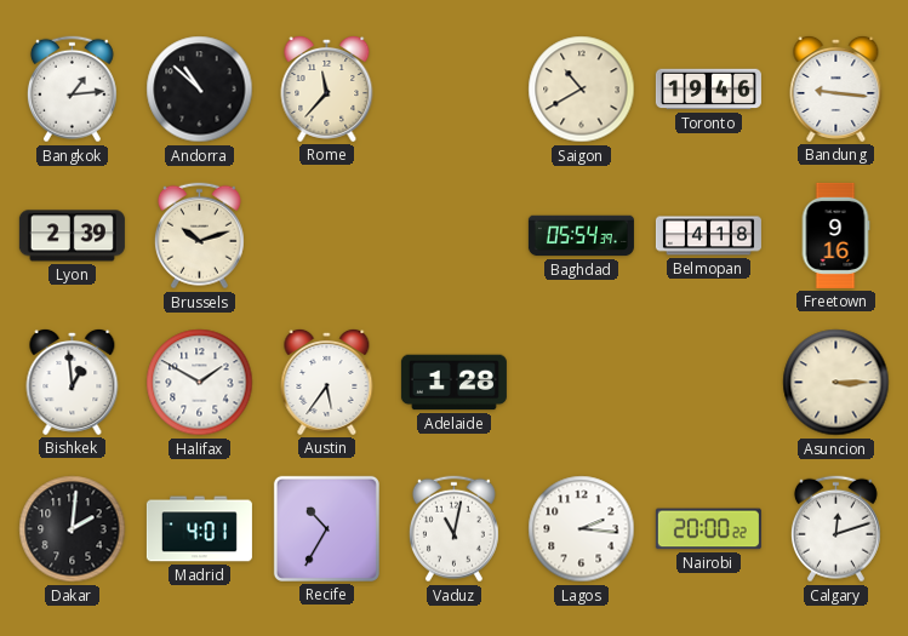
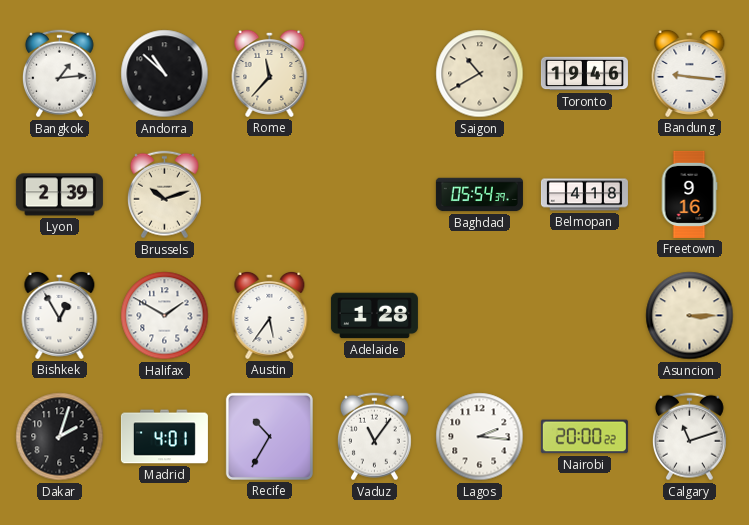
Bishkek: 12:59 -> 12:55
Dakar: 2:01 -> 2:03
Vaduz: 11:02 -> 11:06
Calgary: 12:12 -> 11:12
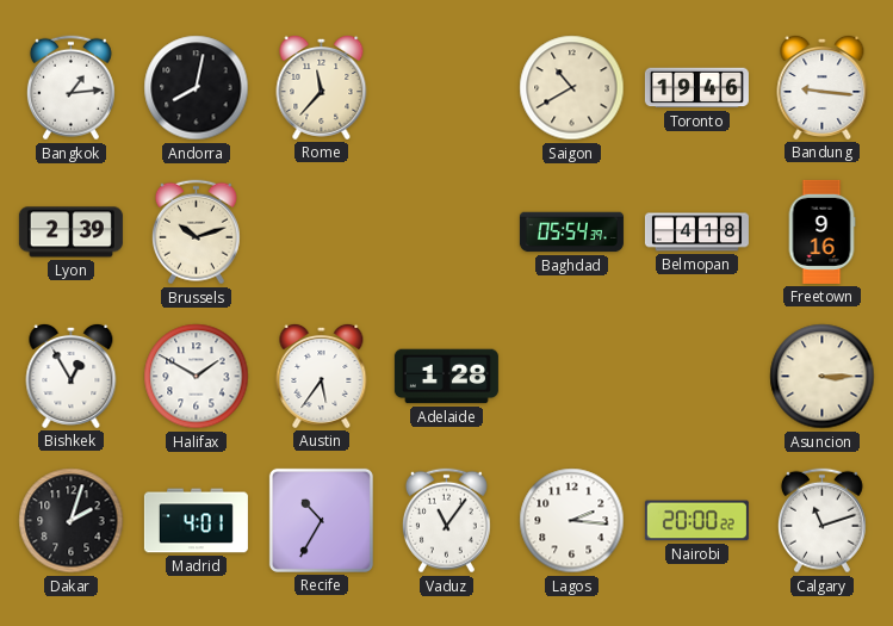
Andorra: 10:52 -> 8:02
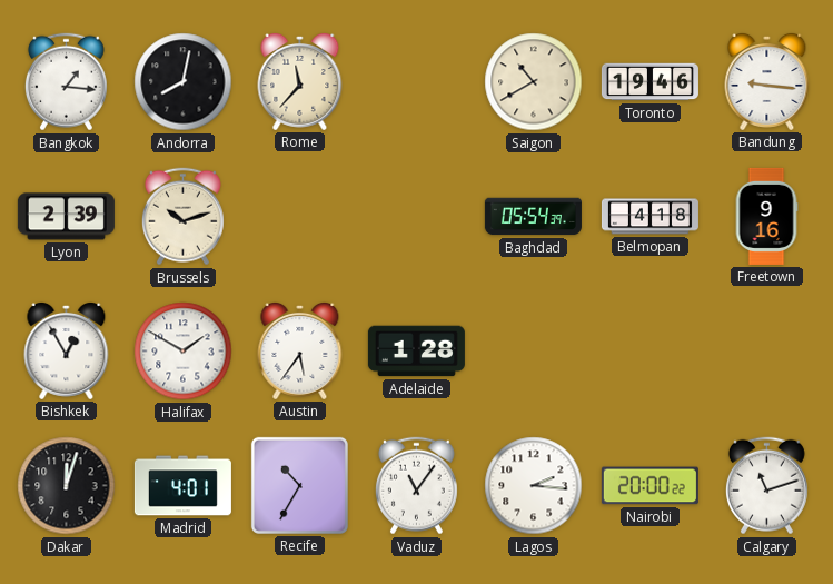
Bangkok: 1:14 -> 1:16
Asuncion: 3:15 -> none
Dakar: 2:03 -> 12:03
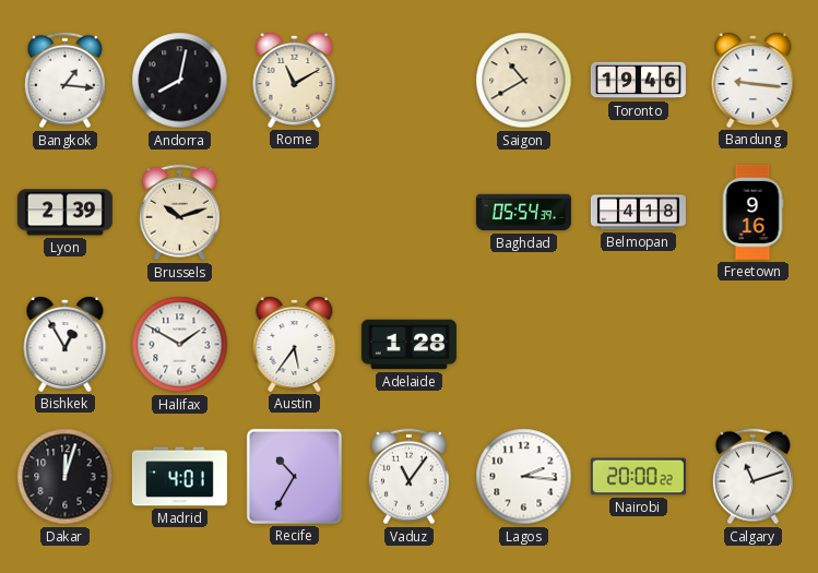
Rome: 11:37 -> 11:10
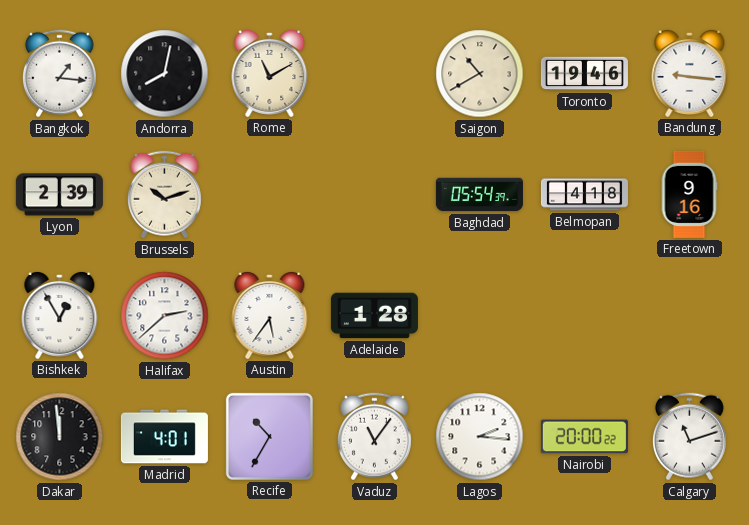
Halifax: 1:50 -> 2:38
Dakar: 12:03 -> 11:59
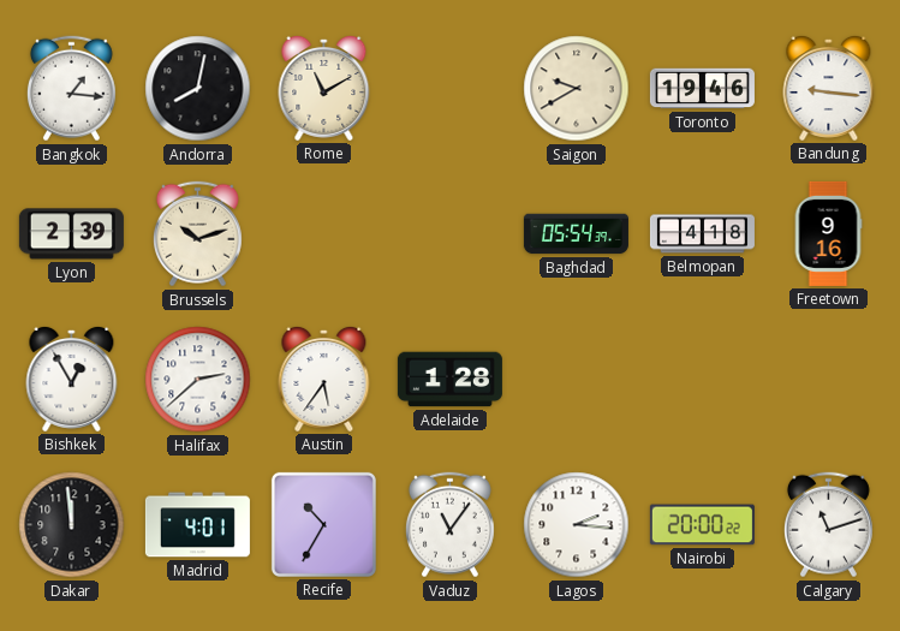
Saigon: 10:40 -> 9:40
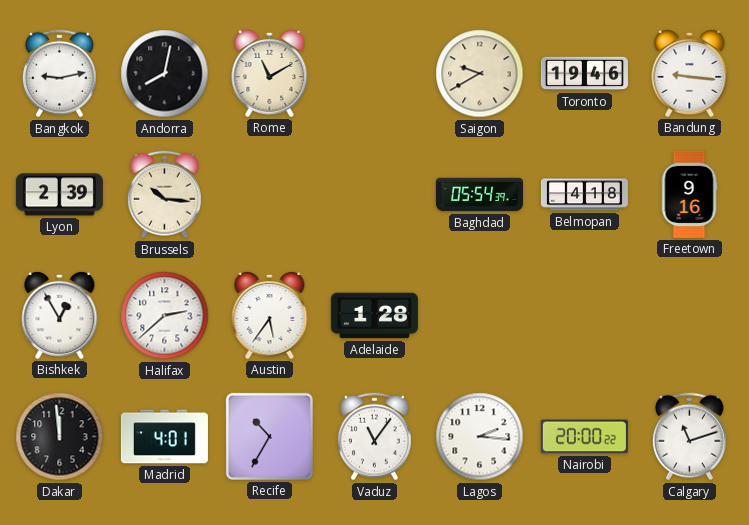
Bangkok: 1:16 -> 9:13
Brussels: 10:12 -> 10:16
